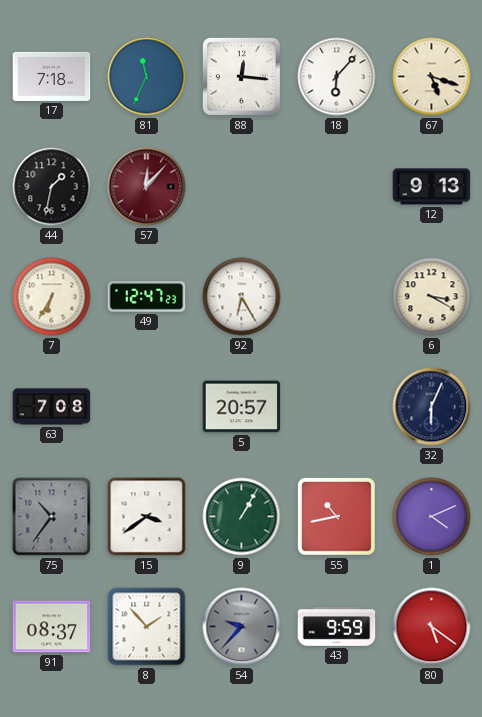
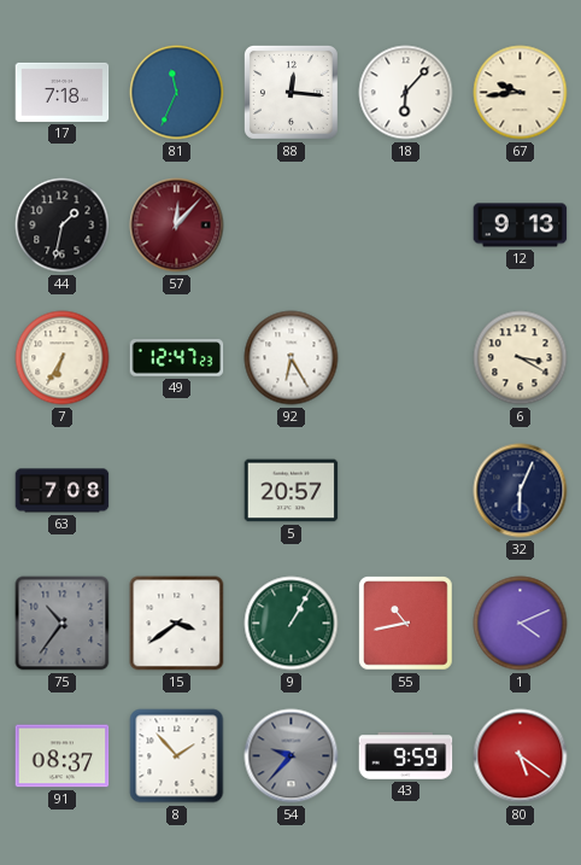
67: 5:18 -> 9:44
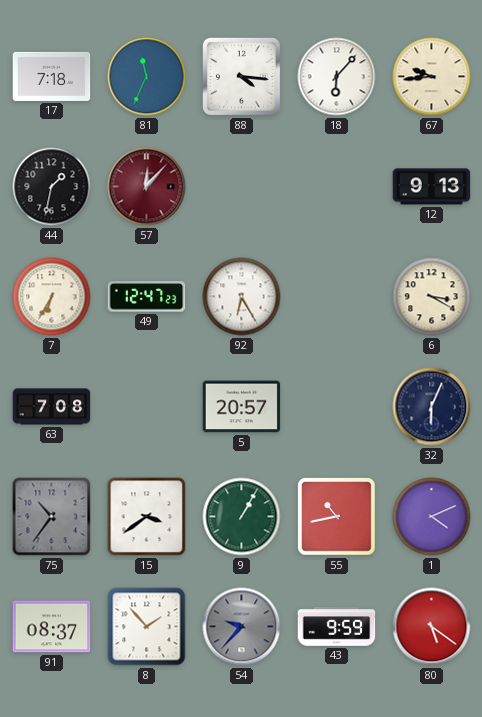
88: 12:16 -> 4:16
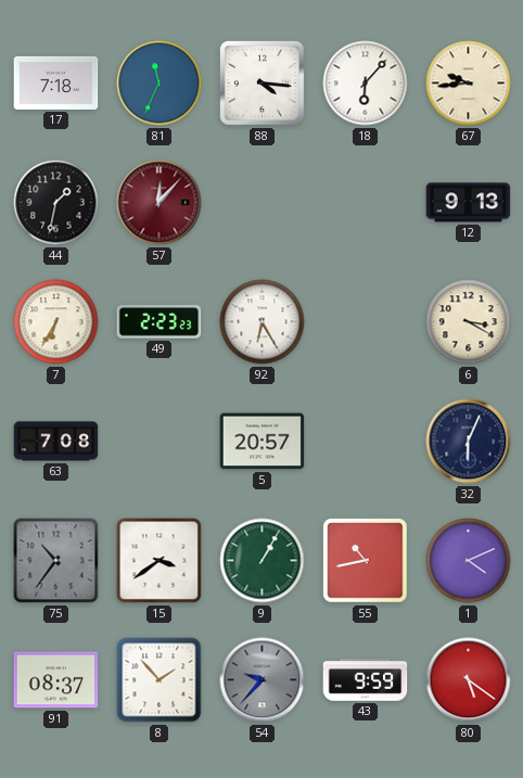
49: 12:47 -> 2:23
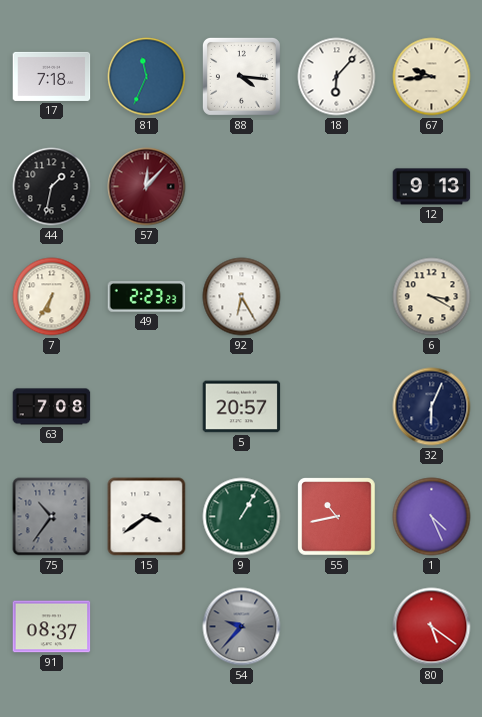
1: 4:11 -> 4:26
8: 1:53 -> none
43: 9:59 -> none
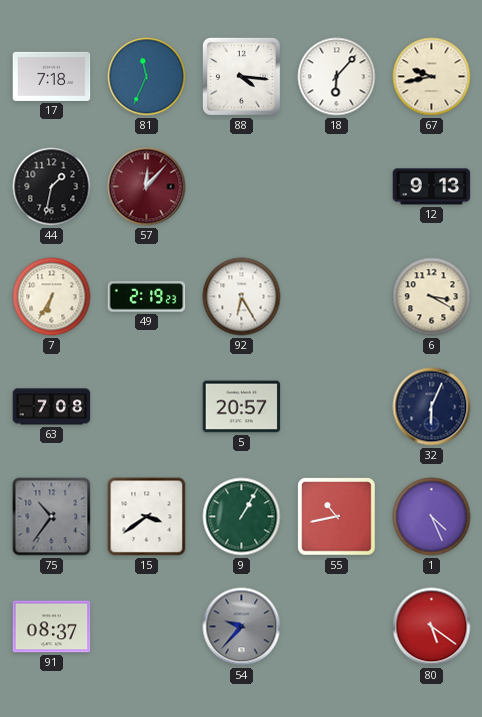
67: 9:44 -> 9:43
49: 2:23 -> 2:19
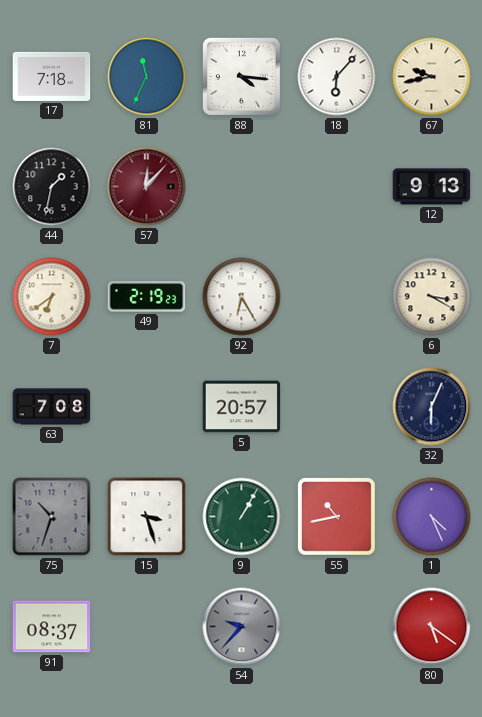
7: 6:35 -> 6:39
75: 10:36 -> 10:33
15: 3:39 -> 3:27
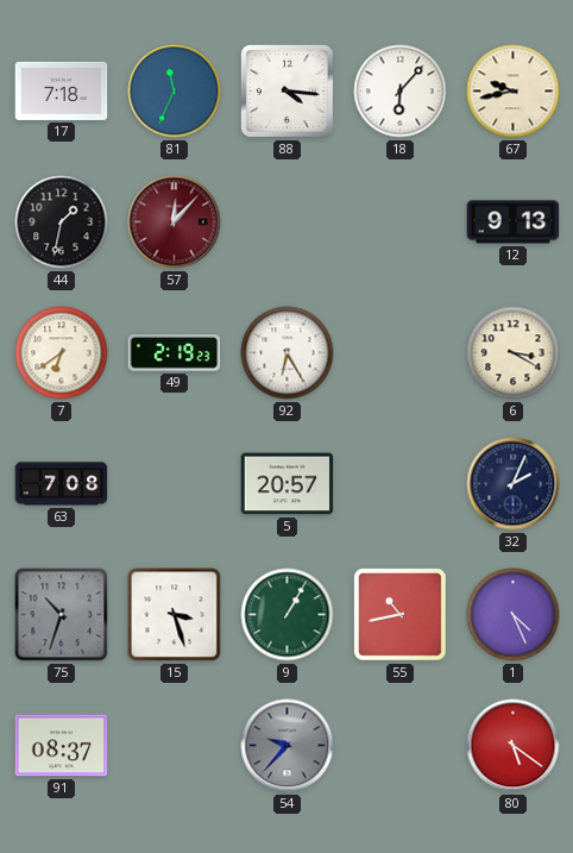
32: 6:04 -> 2:04
